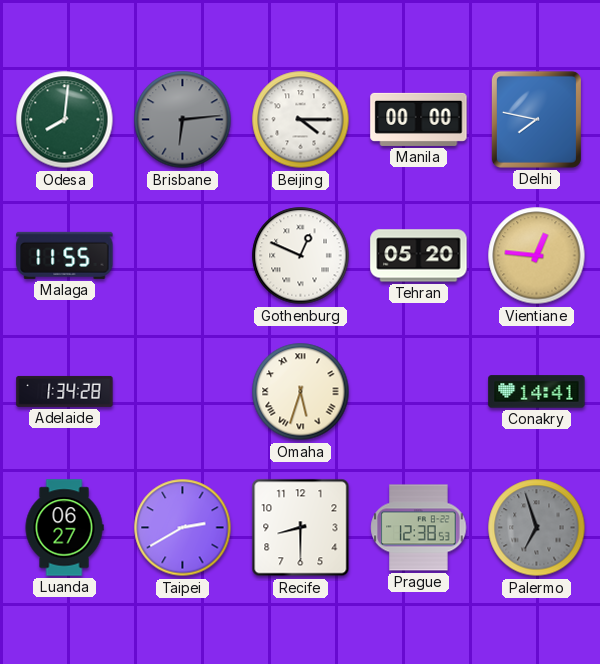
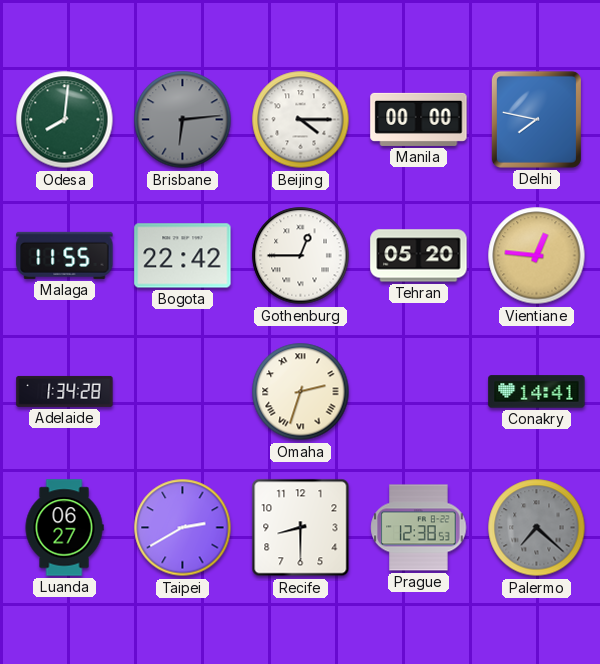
Bogota: none -> 22:42
Gothenburg: 12:49 -> 12:45
Omaha: 5:33 -> 2:33
Palermo: 6:57 -> 7:22
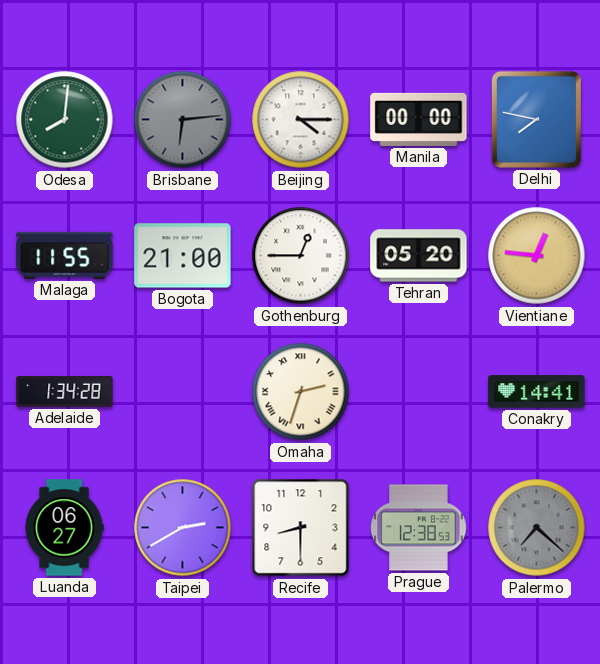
Bogota: 22:42 -> 21:00
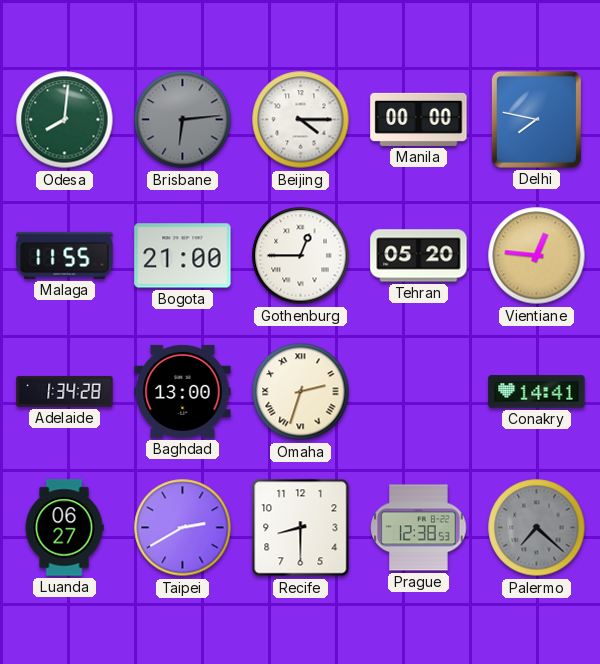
Baghdad: none -> 13:00
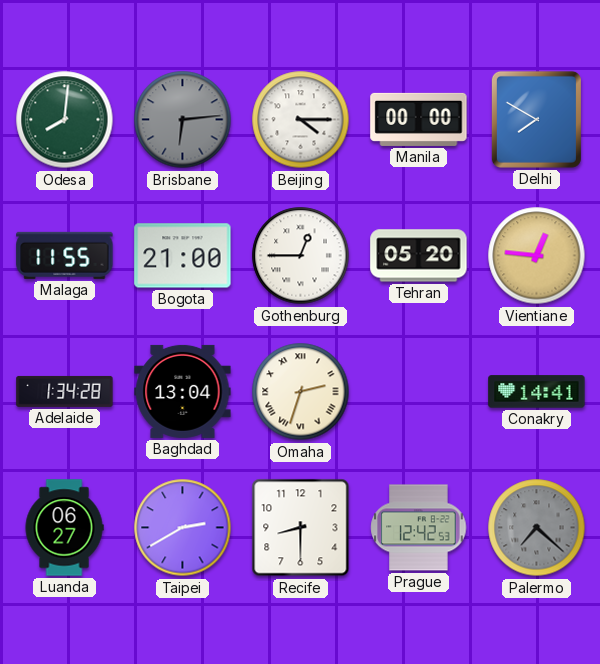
Delhi: 7:47 -> 7:50
Baghdad: 13:00 -> 13:04
Prague: 12:38 -> 12:42
